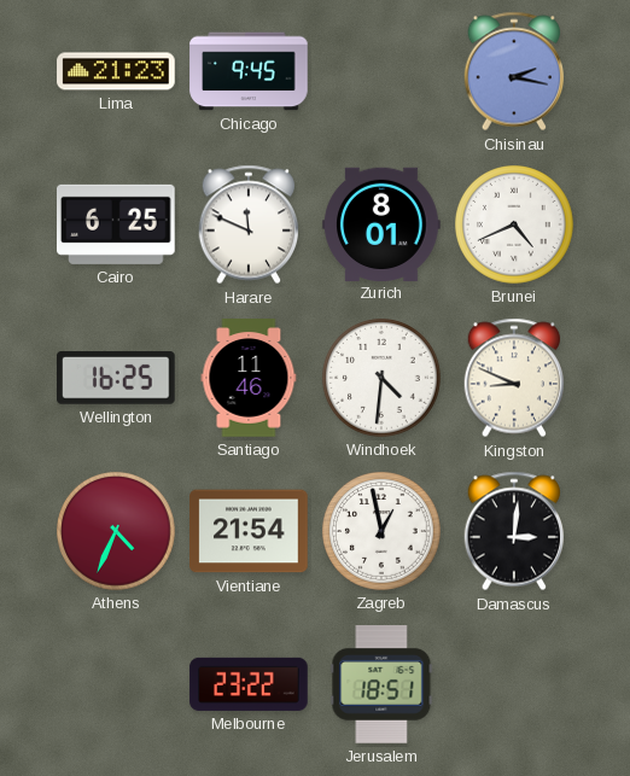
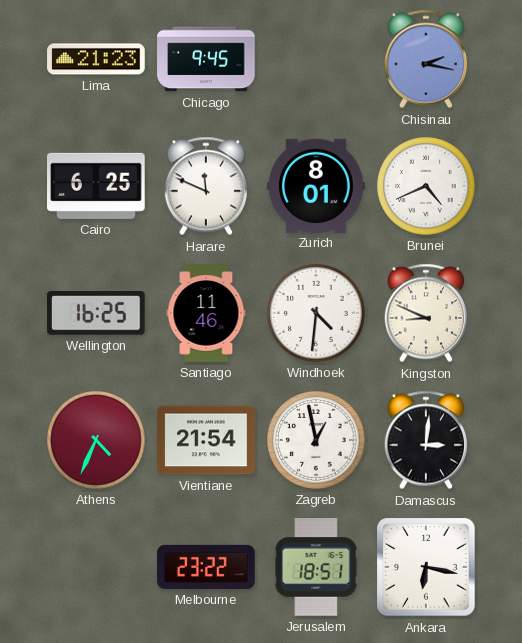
Ankara: none -> 6:17
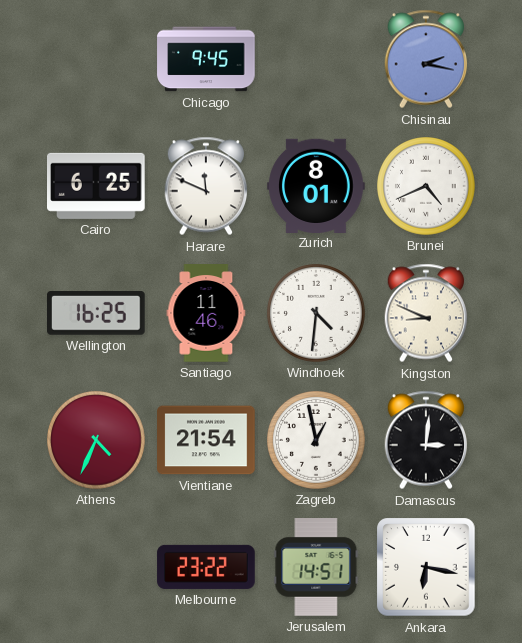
Lima: 21:23 -> none
Jerusalem: 18:51 -> 14:51
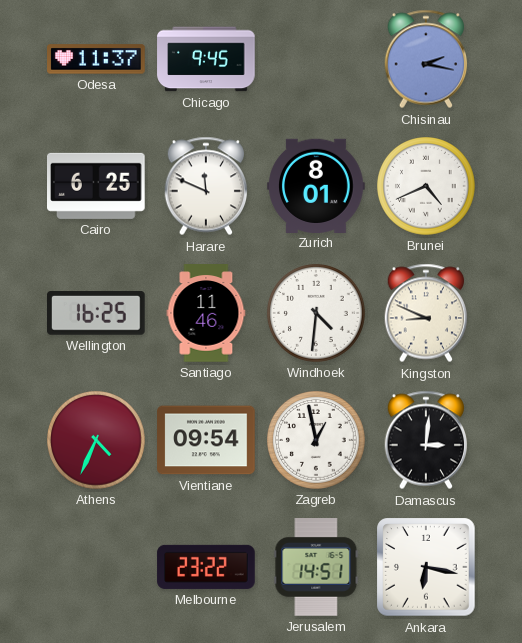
Odesa: none -> 11:37
Vientiane: 21:54 -> 09:54
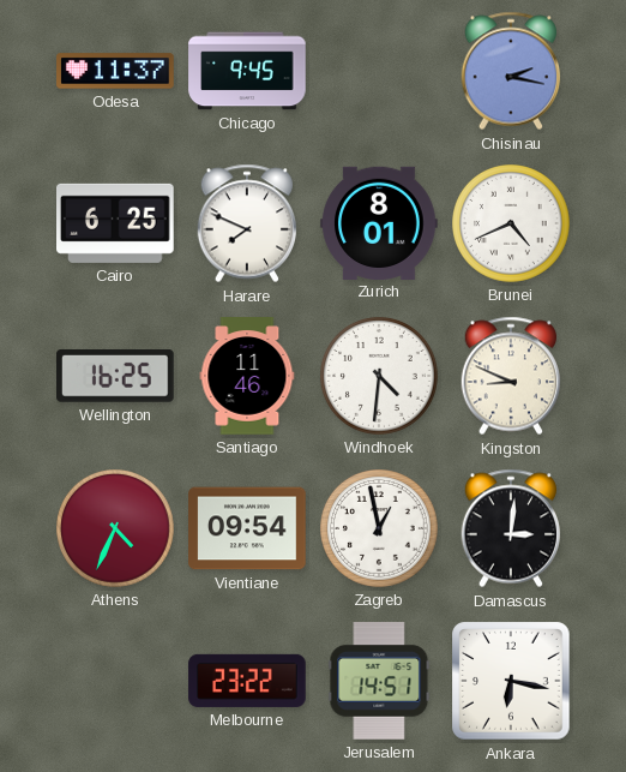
Harare: 11:49 -> 7:49
